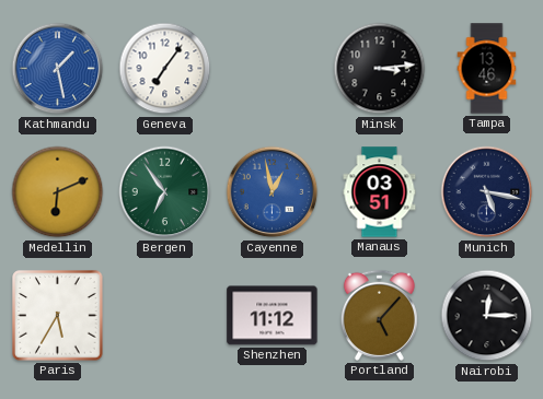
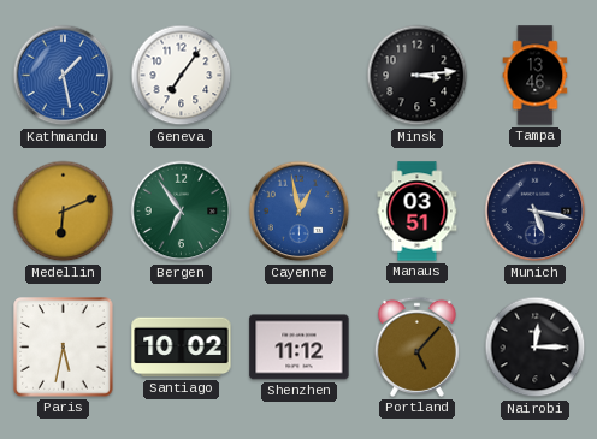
Paris: 5:35 -> 5:32
Santiago: none -> 10:02
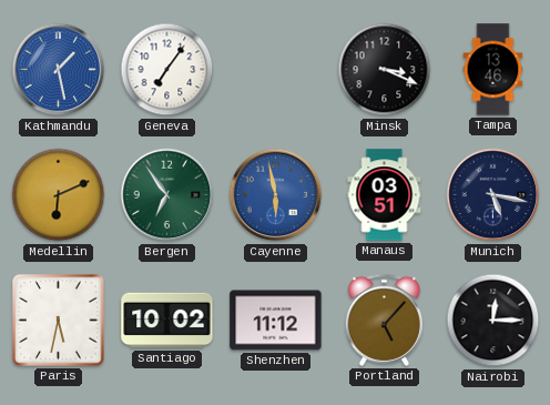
Minsk: 3:14 -> 3:19
Cayenne: 12:58 -> 5:58
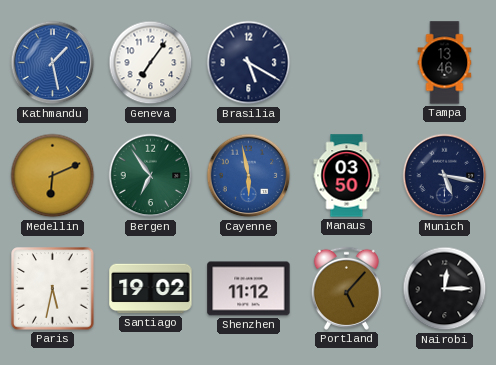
Brasilia: none -> 5:20
Minsk: 3:19 -> none
Manaus: 03:51 -> 03:50
Santiago: 10:02 -> 19:02
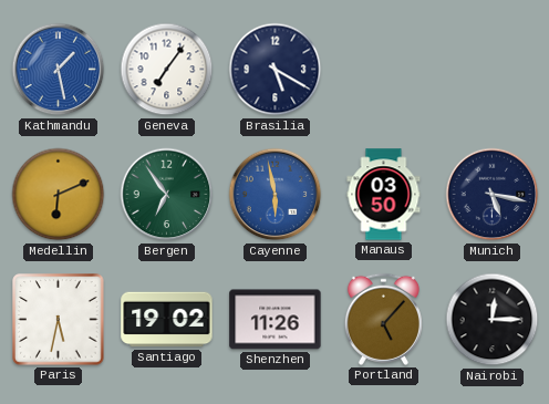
Tampa: 13:46 -> none
Shenzhen: 11:12 -> 11:26
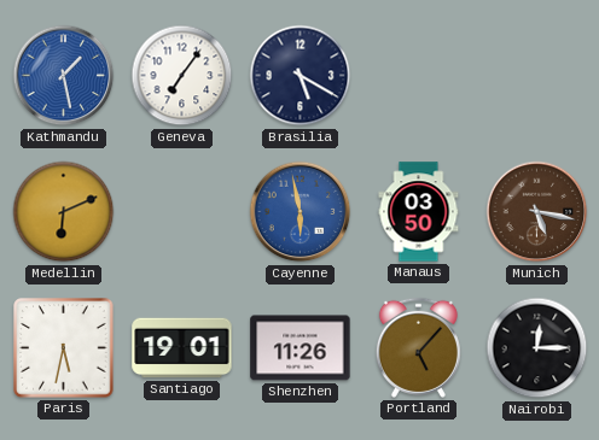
Bergen: 6:54 -> none
Munich dial: navy -> brown
Santiago: 19:02 -> 19:01
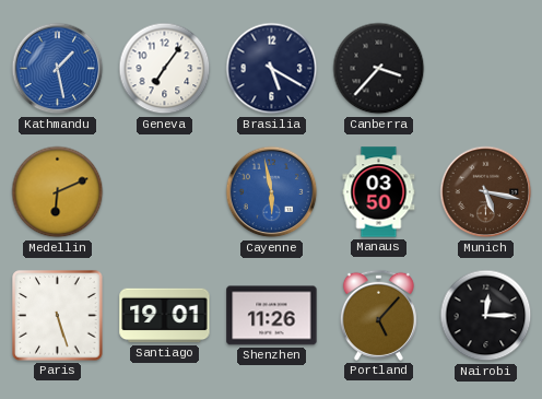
Canberra: none -> 3:37
Paris: 5:32 -> 5:27
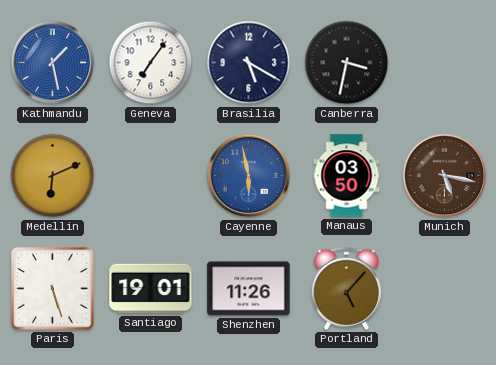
Canberra: 3:37 -> 3:32
Nairobi: 12:15 -> none
